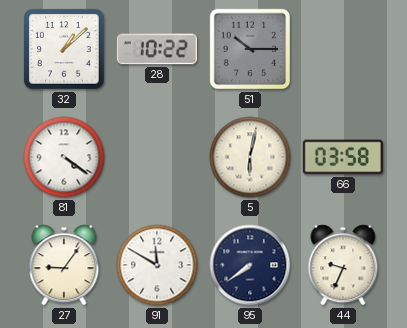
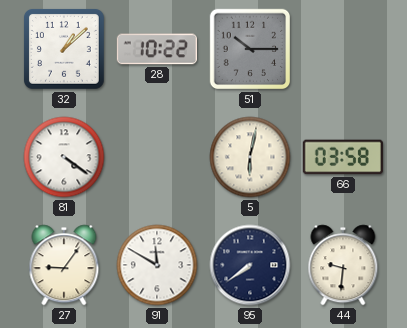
44: 9:34 -> 9:31
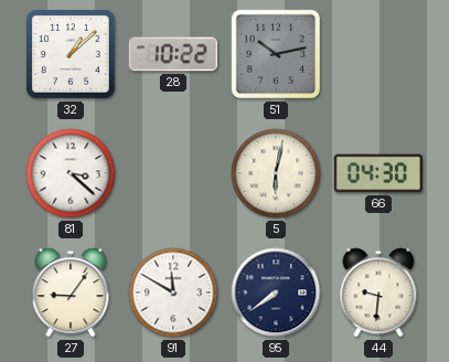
51: 10:15 -> 10:13
81: 4:21 -> 3:22
66: 03:58 -> 04:30
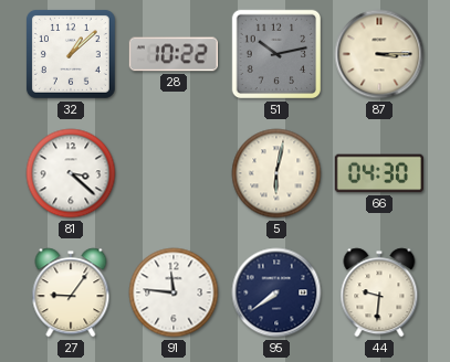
87: none -> 3:15
91: 11:50 -> 11:46
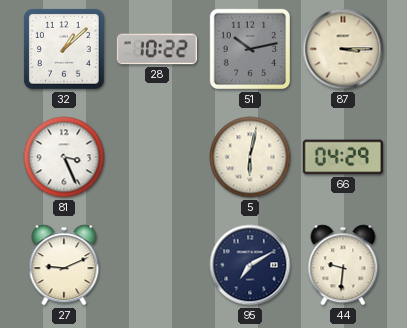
81: 3:22 -> 3:26
66: 04:30 -> 04:29
27: 9:06 -> 9:11
91: 11:46 -> none
95: 7:39 -> 7:10
